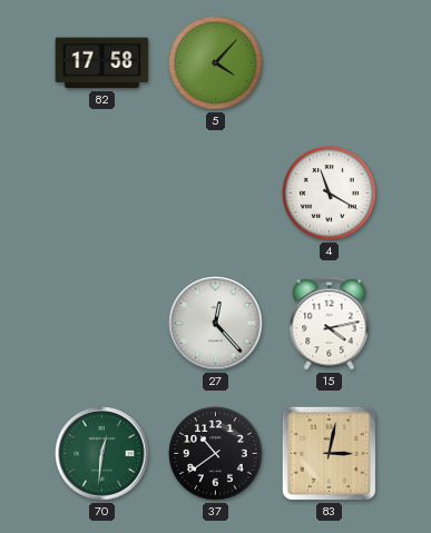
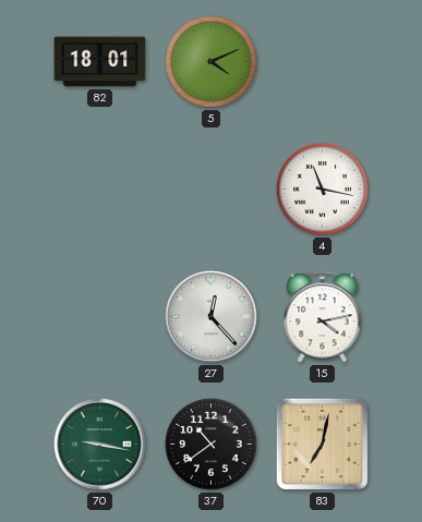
82: 17:58 -> 18:01
5: 4:07 -> 4:11
4: 11:20 -> 11:17
70: 12:31 -> 9:17
83: 3:02 -> 7:02
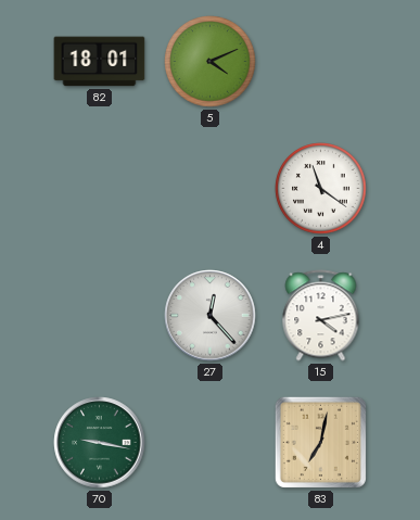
4: 11:17 -> 11:21
37: 10:39 -> none
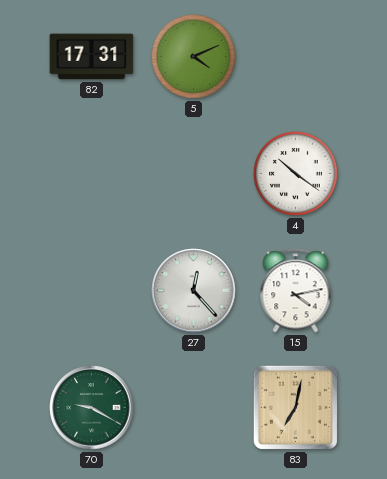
82: 18:01 -> 17:31
4: 11:21 -> 10:21
70: 9:17 -> 9:20
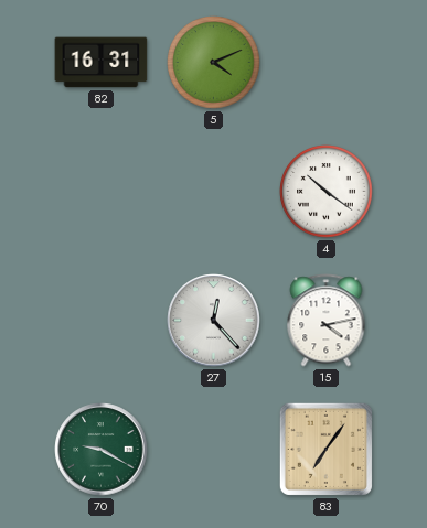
82: 17:31 -> 16:31
83: 7:02 -> 7:06
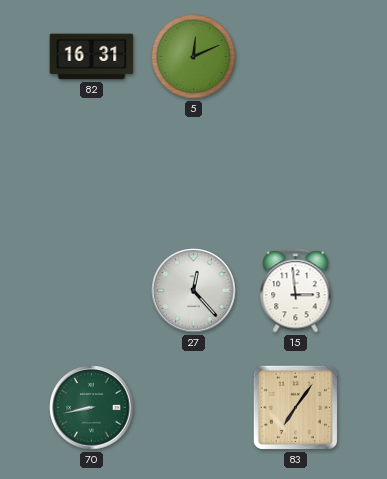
5: 4:11 -> 12:11
4: 10:21 -> none
15: 4:13 -> 2:59
70: 9:20 -> 8:43
